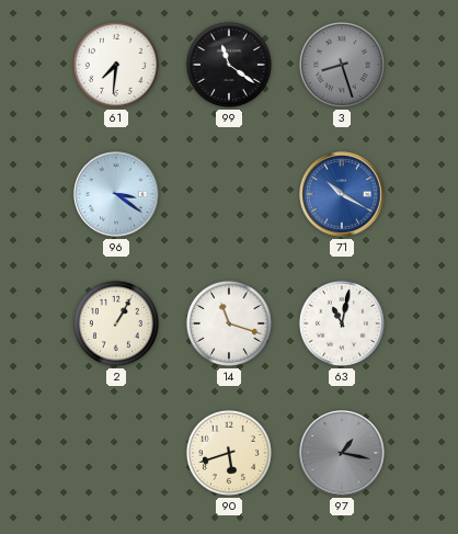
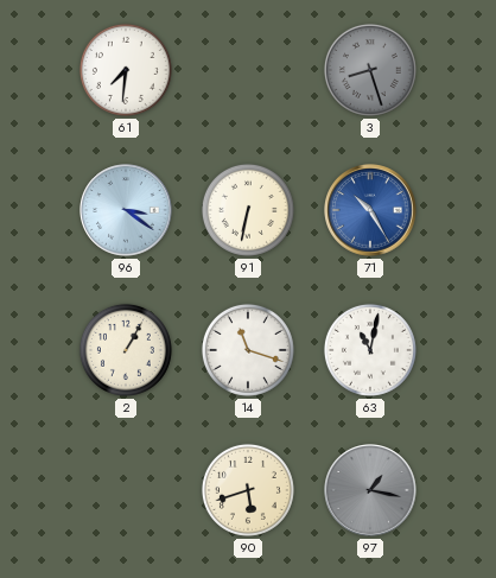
99: 11:21 -> none
91: none -> 6:32
71: 10:20 -> 10:25
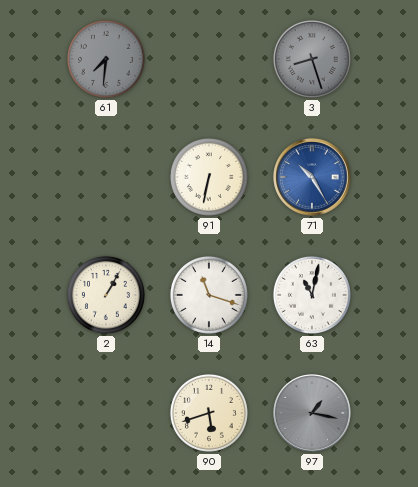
61 dial: white -> grey
96: 3:21 -> none
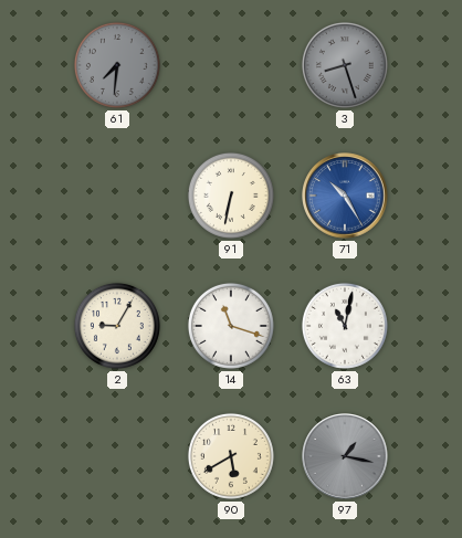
2: 1:05 -> 9:05
90: 5:42 -> 5:40
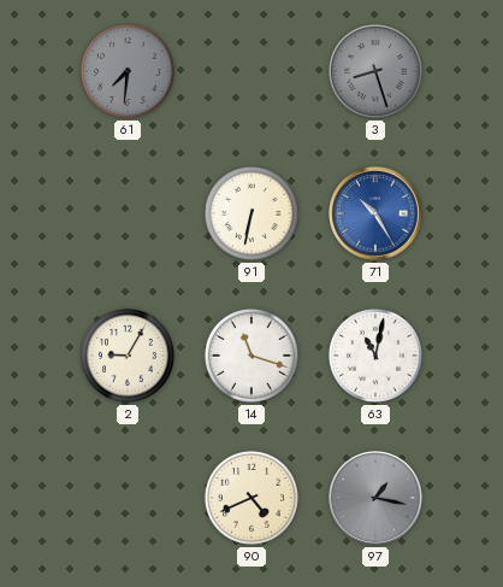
90: 5:40 -> 4:41
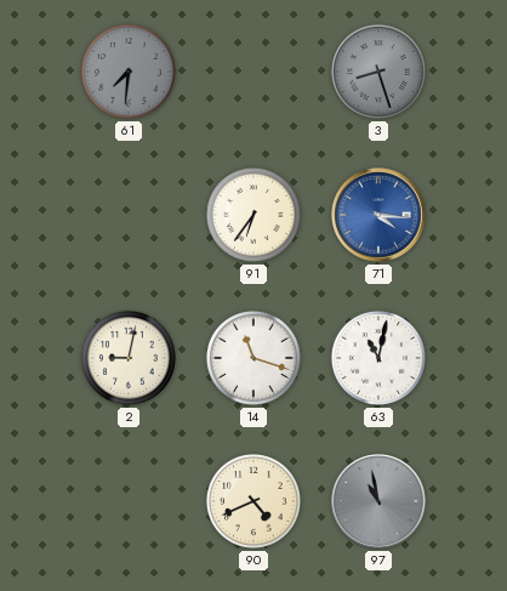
91: 6:32 -> 6:36
71: 10:25 -> 4:16
2: 9:05 -> 9:02
97: 1:17 -> 10:58
